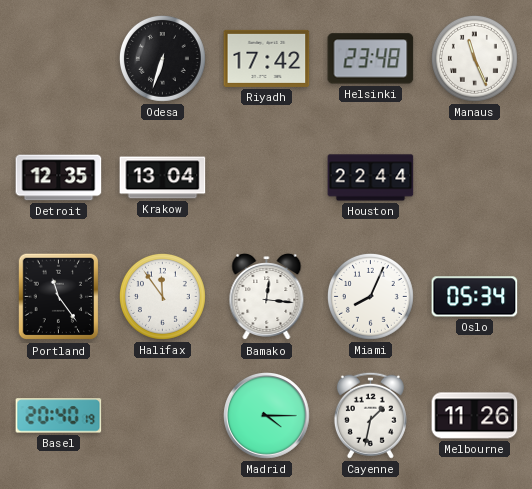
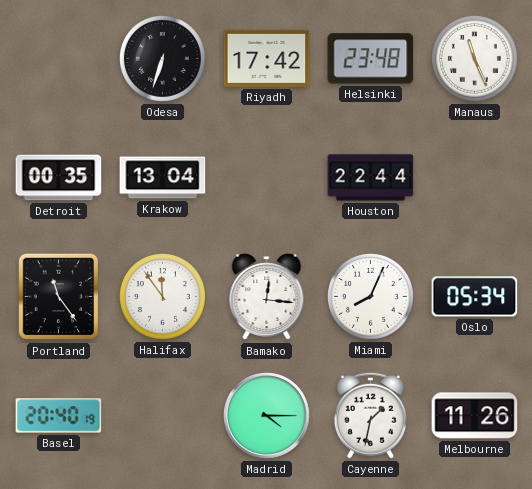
Detroit: 12:35 -> 00:35
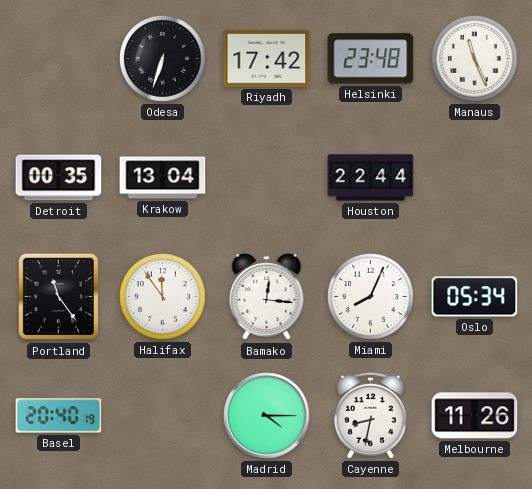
Cayenne: 1:32 -> 8:32
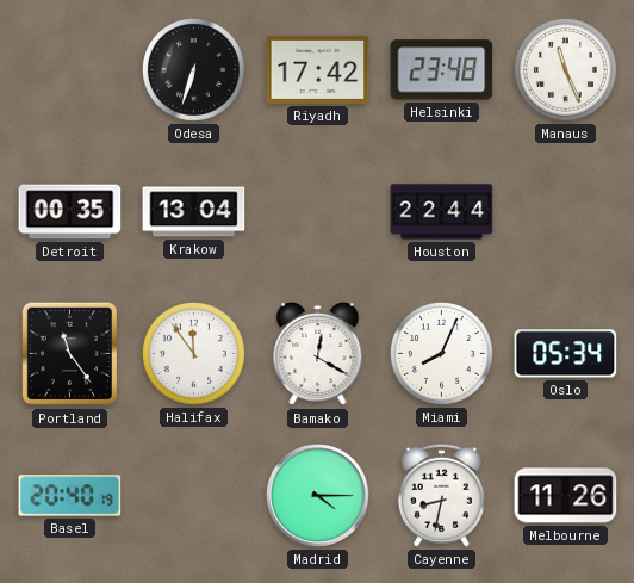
Bamako: 12:16 -> 12:20
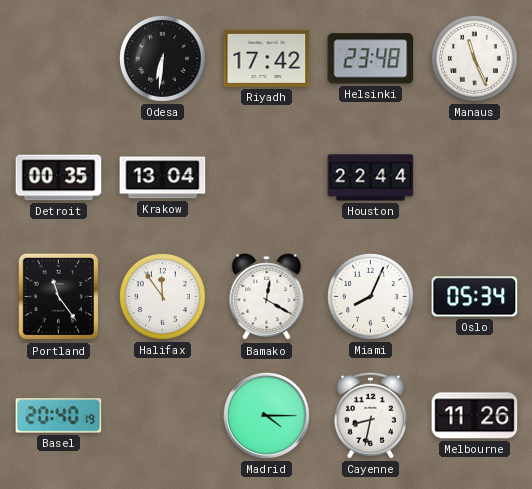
Odesa: 6:33 -> 6:31
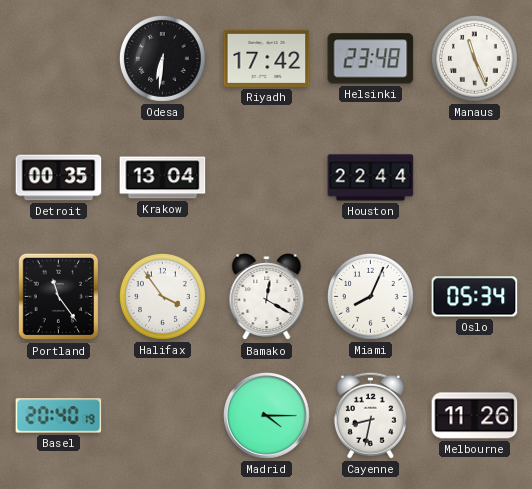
Halifax: 11:54 -> 3:54
